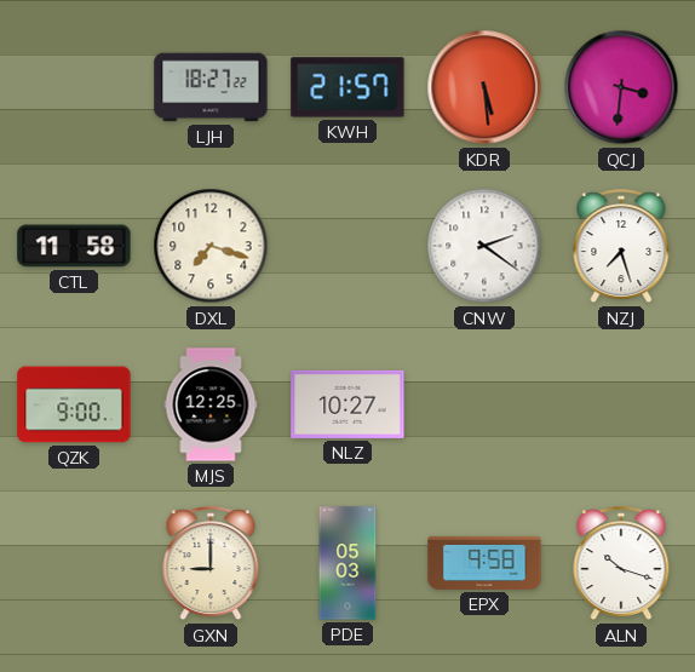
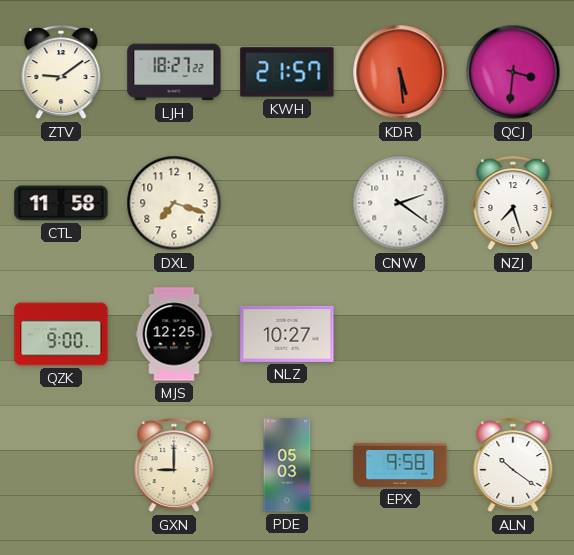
ZTV: none -> 9:09
ALN: 10:18 -> 10:21
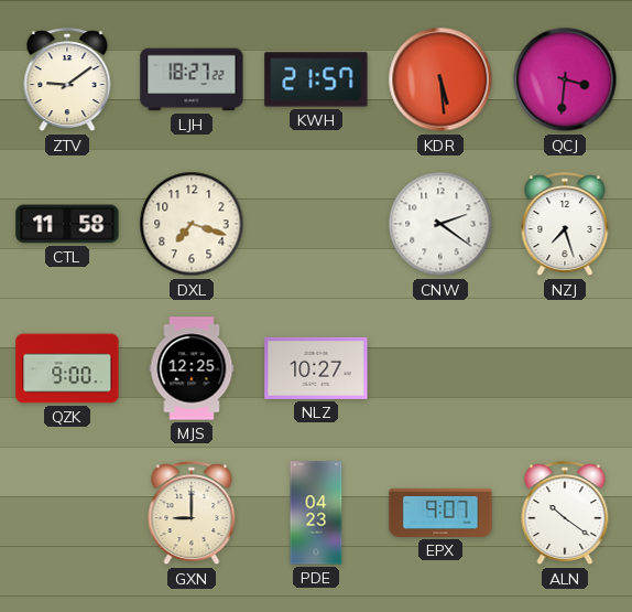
PDE: 05:03 -> 04:23
EPX: 9:58 -> 9:07
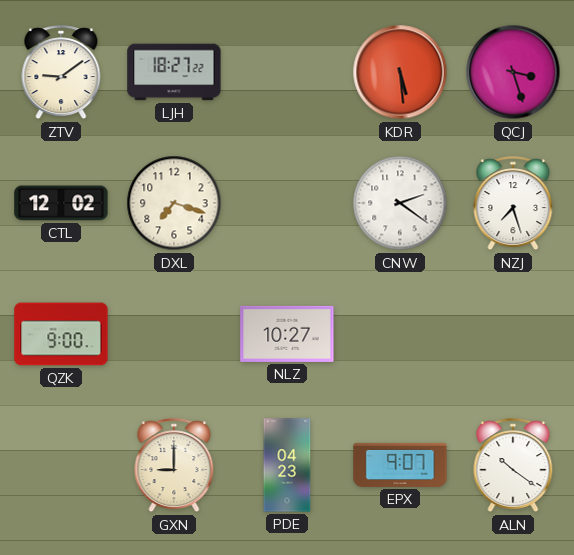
KWH: 21:57 -> none
QCJ: 3:31 -> 3:27
CTL: 11:58 -> 12:02
MJS: 12:25 -> none
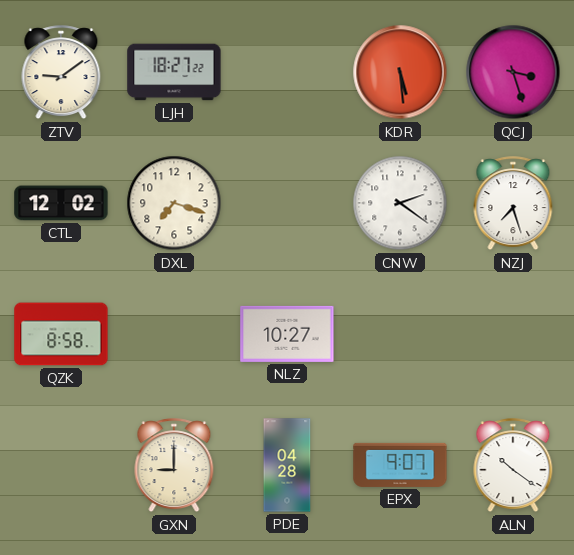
QZK: 9:00 -> 8:58
PDE: 04:23 -> 04:28
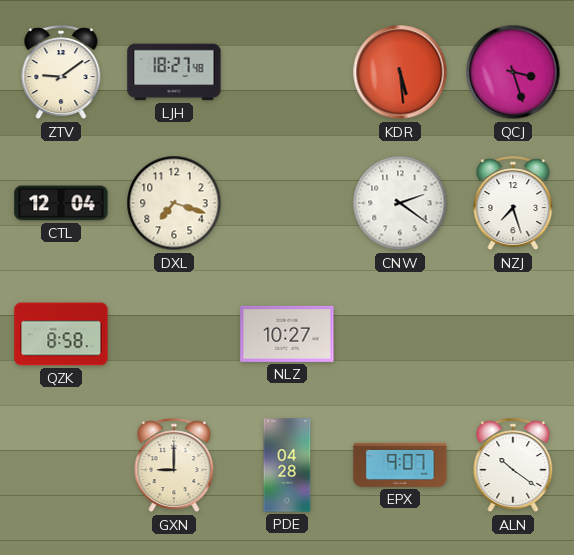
LJH: 18:27:22 -> 18:27:48
CTL: 12:02 -> 12:04
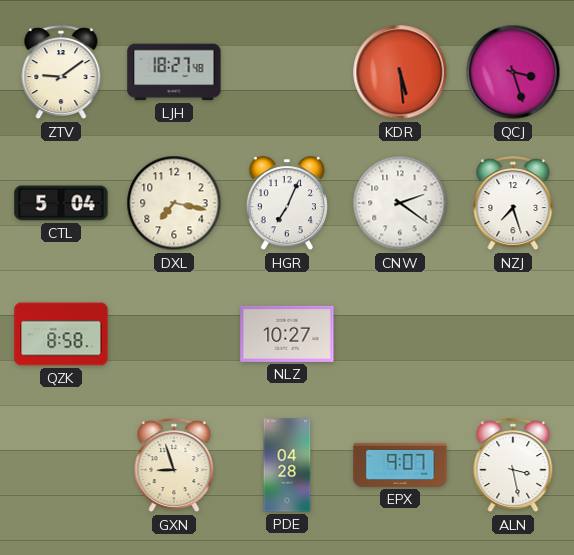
CTL: 12:04 -> 5:04
DXL: 7:18 -> 7:17
HGR: none -> 7:04
GXN: 9:00 -> 8:57
ALN: 10:21 -> 3:28
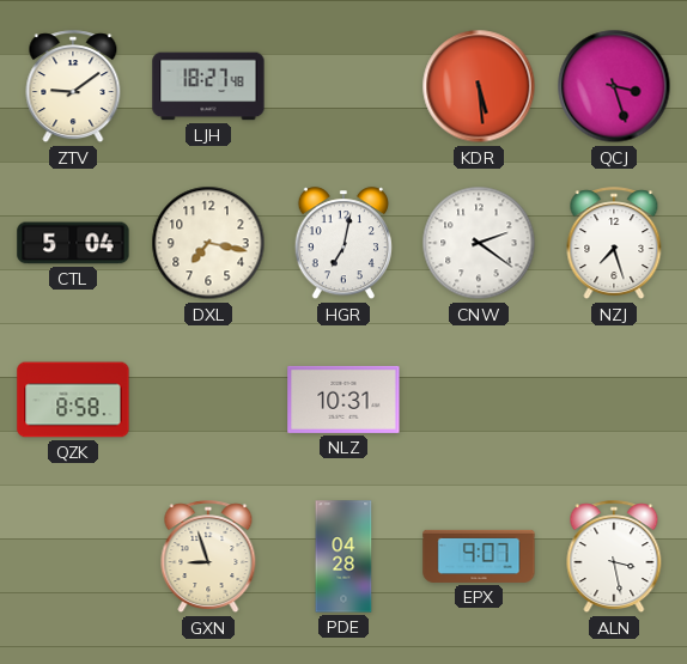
HGR: 7:04 -> 7:02
NLZ: 10:27 -> 10:31
